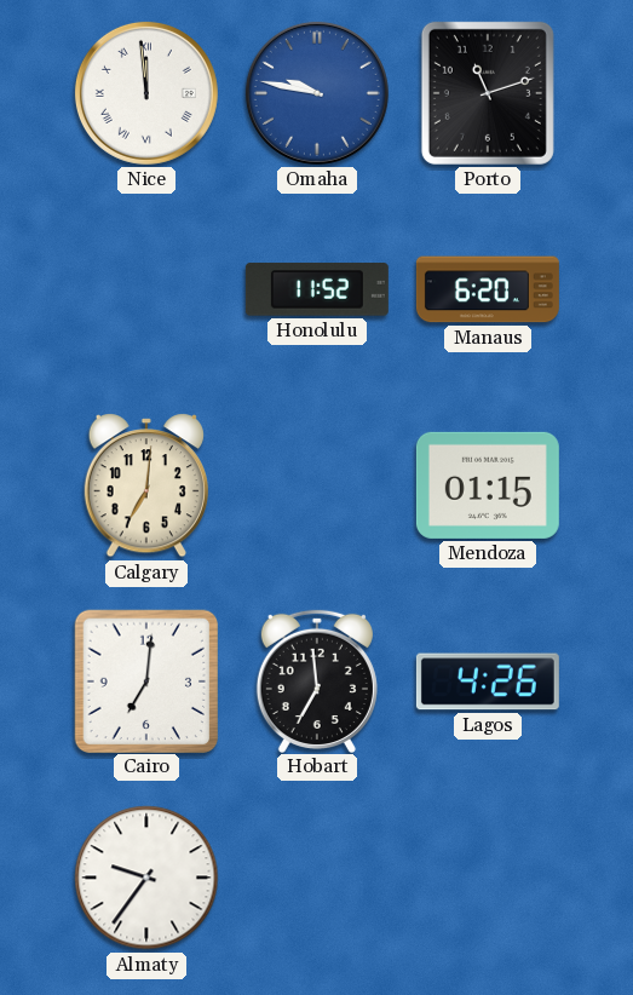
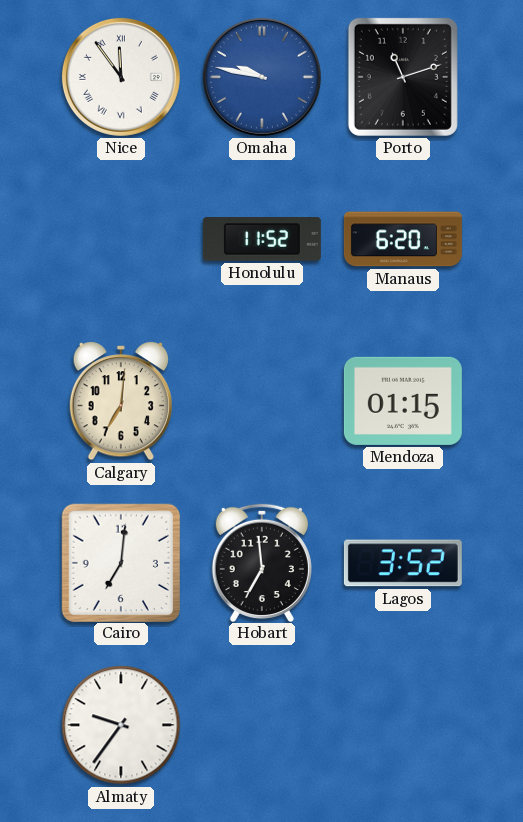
Nice: 11:59 -> 11:54
Lagos: 4:26 -> 3:52
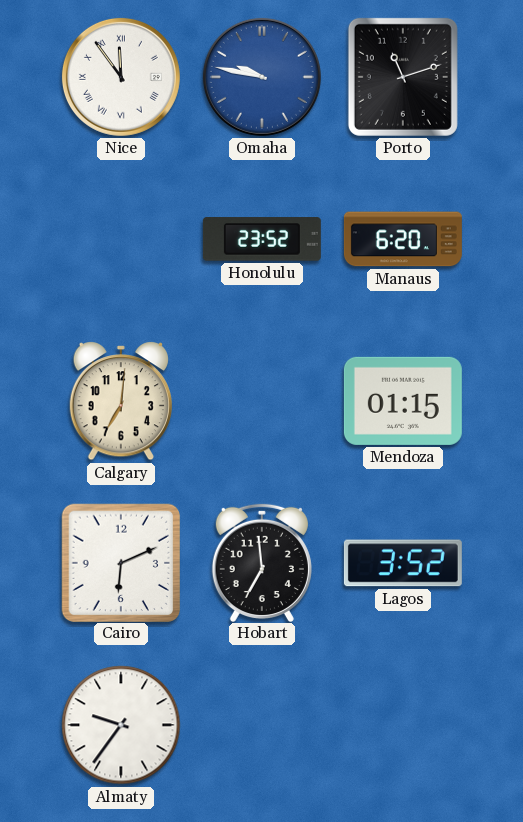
Honolulu: 11:52 -> 23:52
Cairo: 7:01 -> 6:11
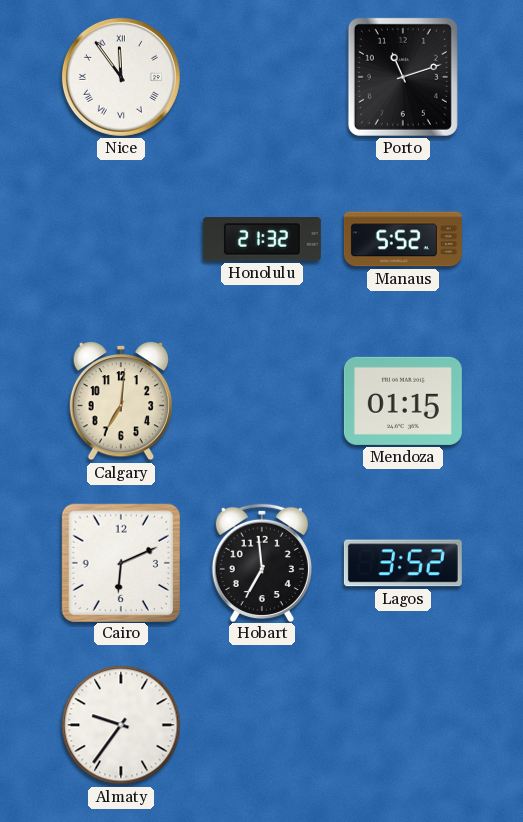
Omaha: 9:47 -> none
Honolulu: 23:52 -> 21:32
Manaus: 6:20 -> 5:52
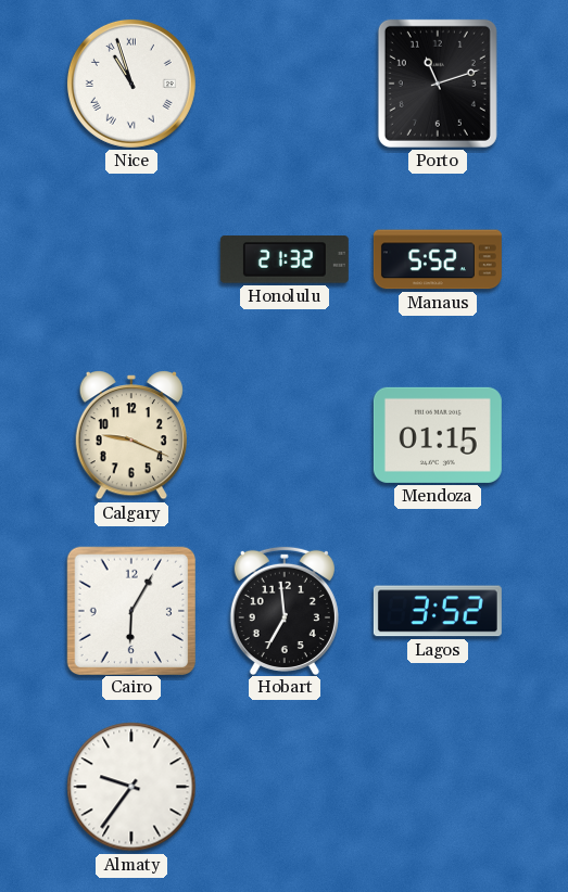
Nice: 11:54 -> 10:57
Calgary: 7:01 -> 9:19
Cairo: 6:11 -> 6:05
